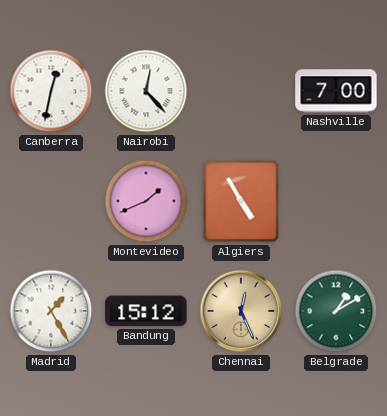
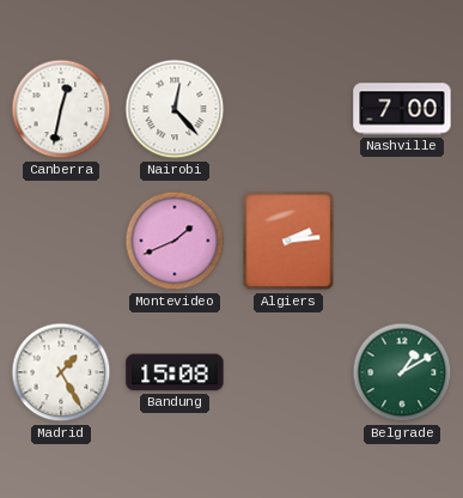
Algiers: 4:55 -> 2:14
Bandung: 15:12 -> 15:08
Chennai: 12:26 -> none
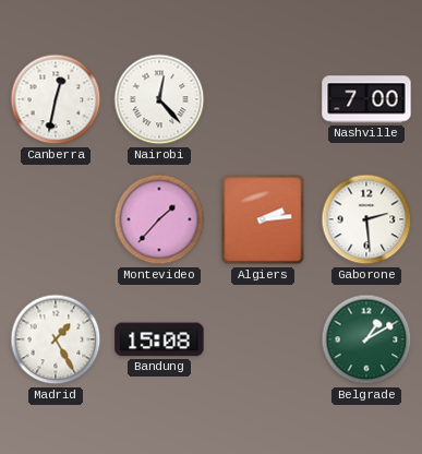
Montevideo: 1:41 -> 1:37
Gaborone: none -> 2:29
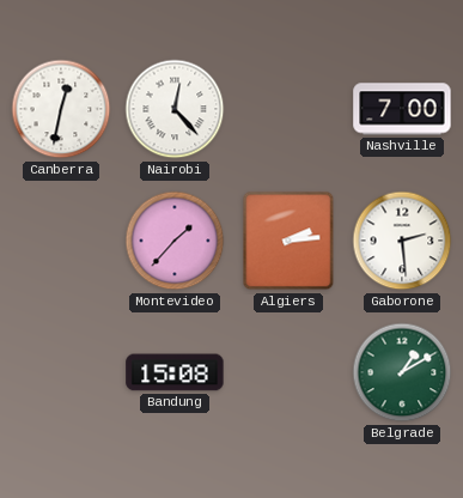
Madrid: 1:25 -> none
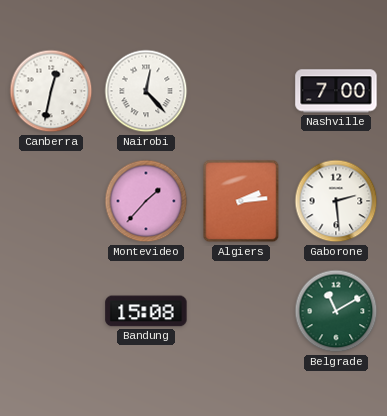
Belgrade: 1:10 -> 11:10
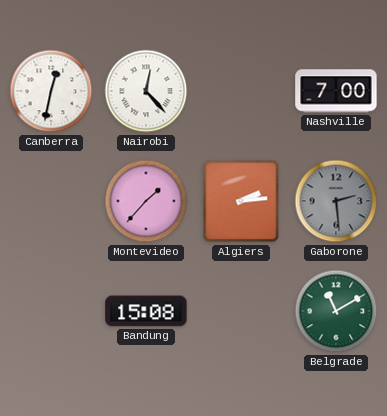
Gaborone dial: white -> grey
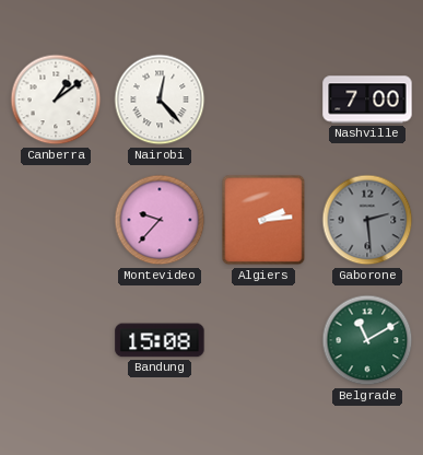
Canberra: 12:32 -> 1:09
Montevideo: 1:37 -> 9:37
